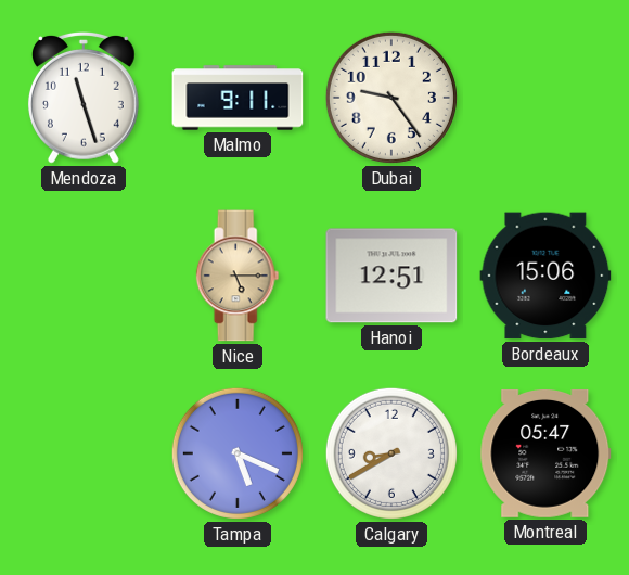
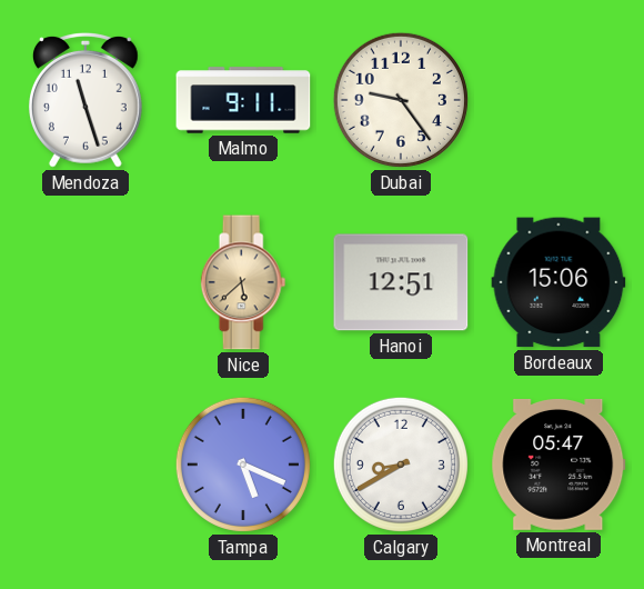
Nice: 5:15 -> 5:38
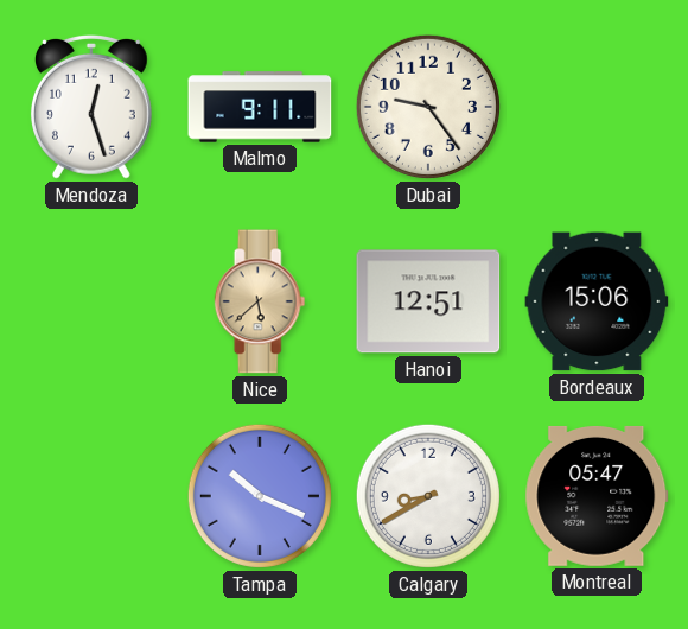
Mendoza: 11:27 -> 12:27
Tampa: 5:19 -> 10:19
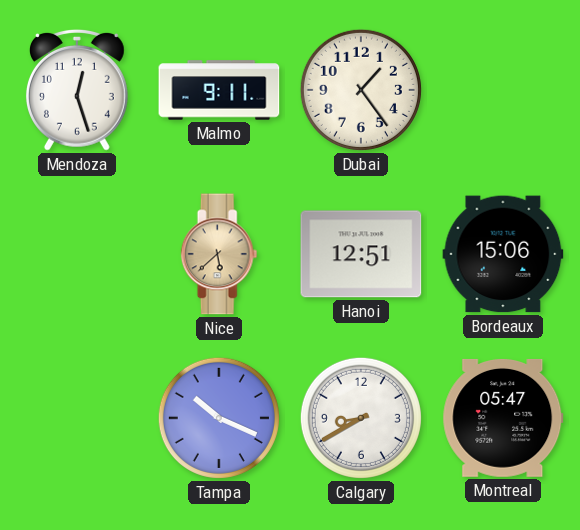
Dubai: 9:24 -> 1:24
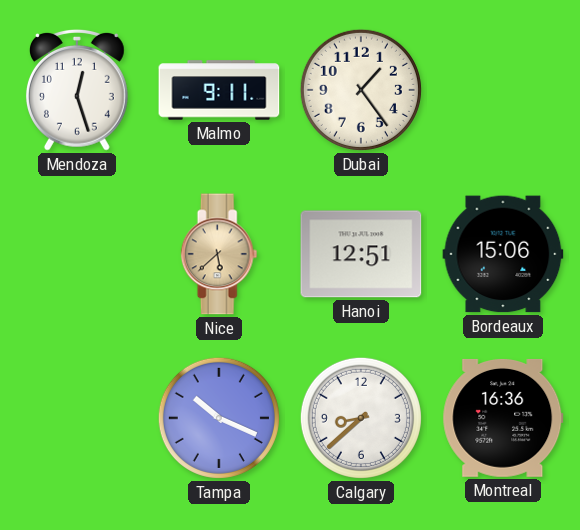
Calgary: 8:40 -> 8:38
Montreal: 05:47 -> 16:36
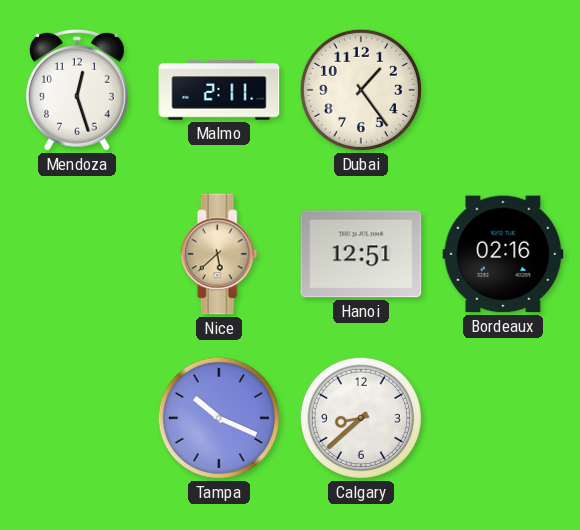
Malmo: 9:11 -> 2:11
Bordeaux: 15:06 -> 02:16
Montreal: 16:36 -> none
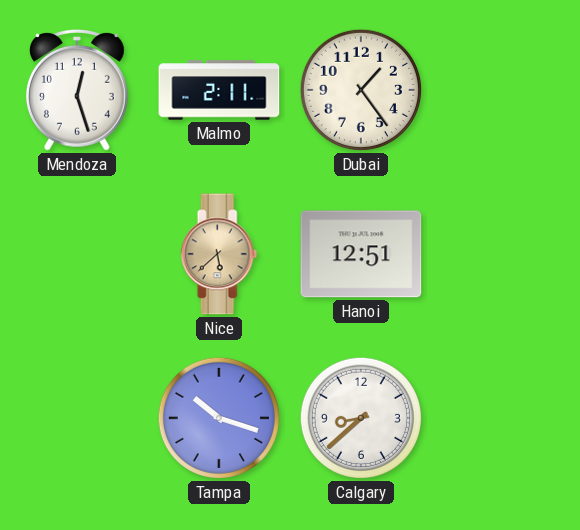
Bordeaux: 02:16 -> none
Tampa: 10:19 -> 10:18
